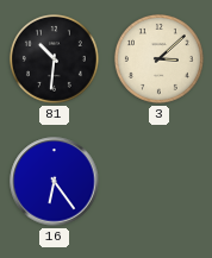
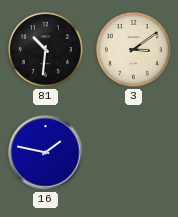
3: 3:08 -> 3:09
16: 6:24 -> 1:47
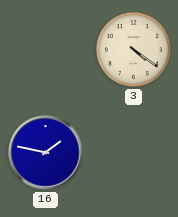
81: 10:31 -> none
3: 3:09 -> 4:21
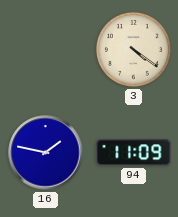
94: none -> 11:09
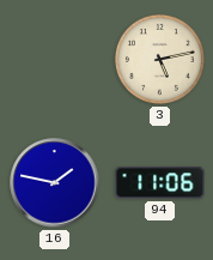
3: 4:21 -> 5:13
94: 11:09 -> 11:06
